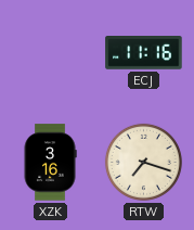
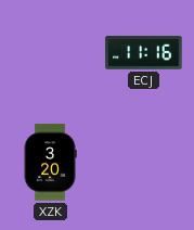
XZK: 3:16 -> 3:20
RTW: 7:18 -> none
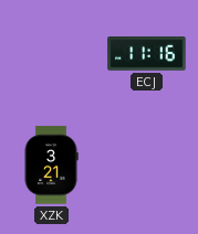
XZK: 3:20 -> 3:21
